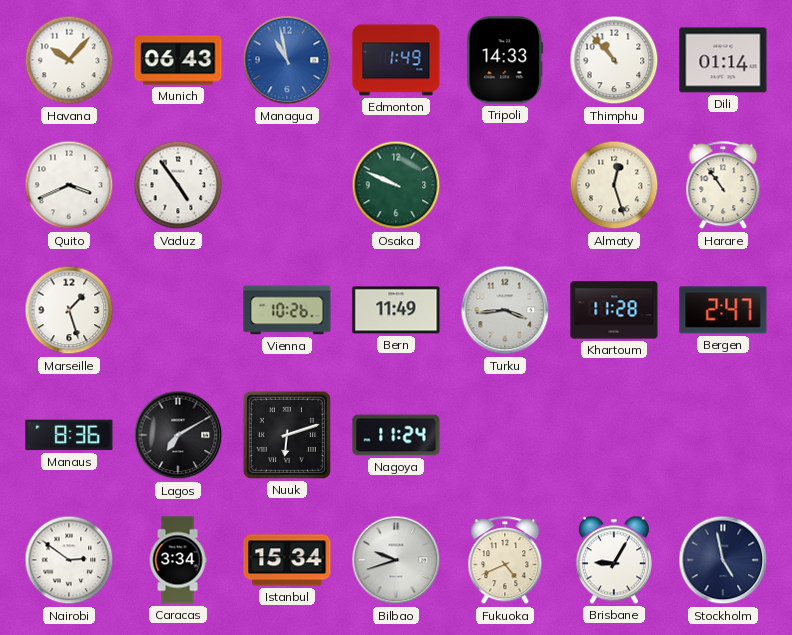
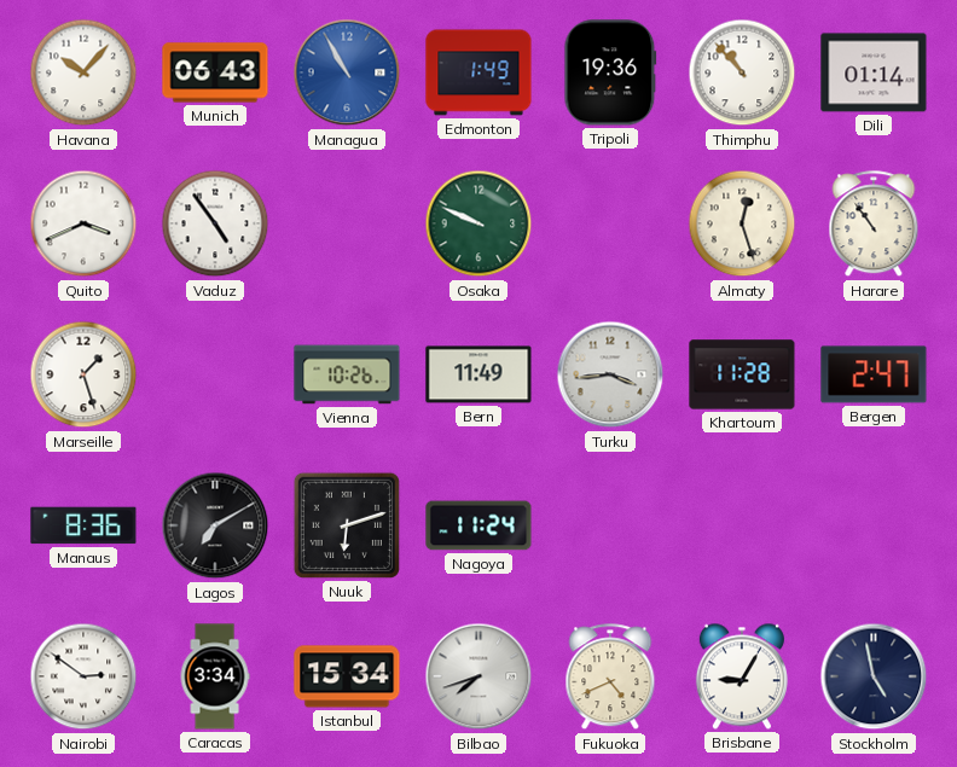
Managua: 10:58 -> 10:55
Tripoli: 14:33 -> 19:36
Bilbao: 9:42 -> 7:42
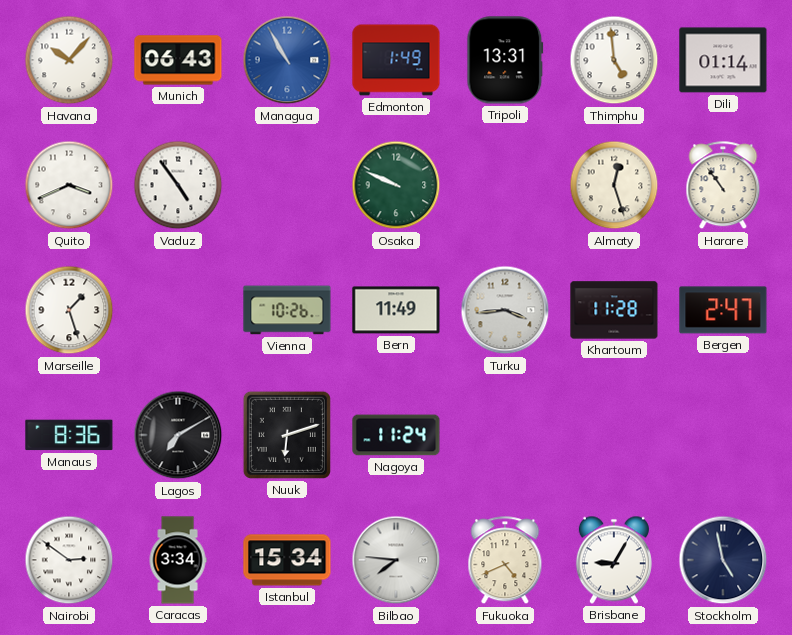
Tripoli: 19:36 -> 13:31
Thimphu: 10:53 -> 4:59
Bilbao: 7:42 -> 7:46
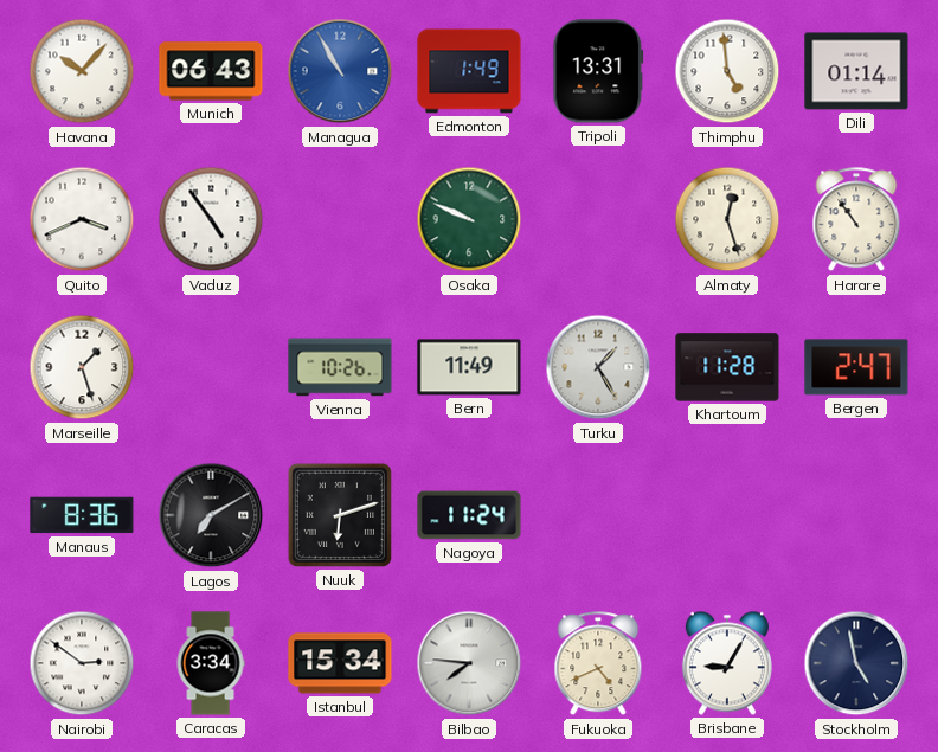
Turku: 3:44 -> 1:25
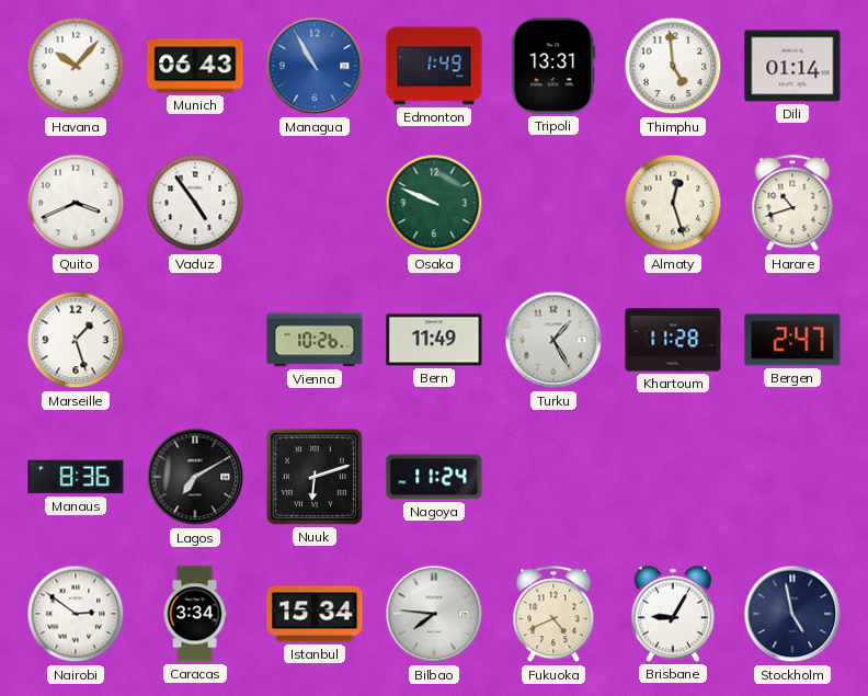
Harare: 10:54 -> 10:42
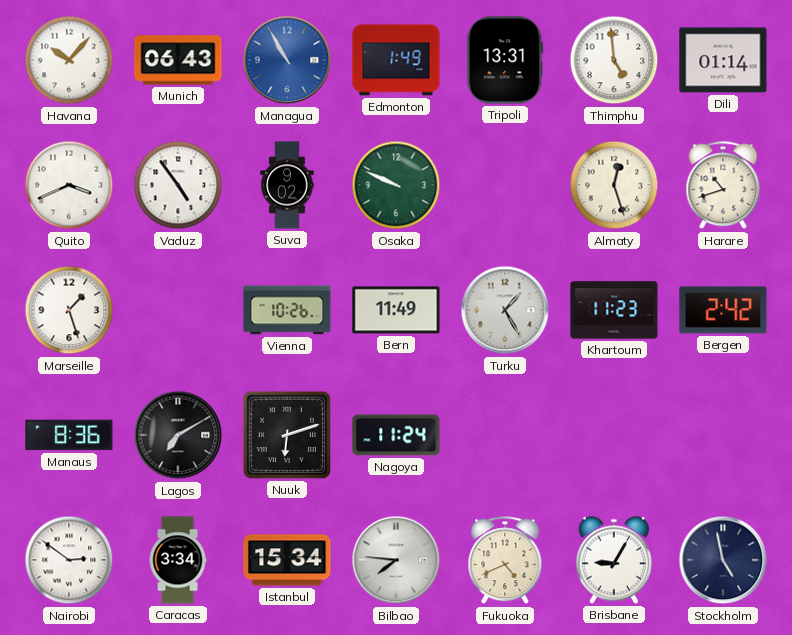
Suva: none -> 9:02
Khartoum: 11:28 -> 11:23
Bergen: 2:47 -> 2:42
